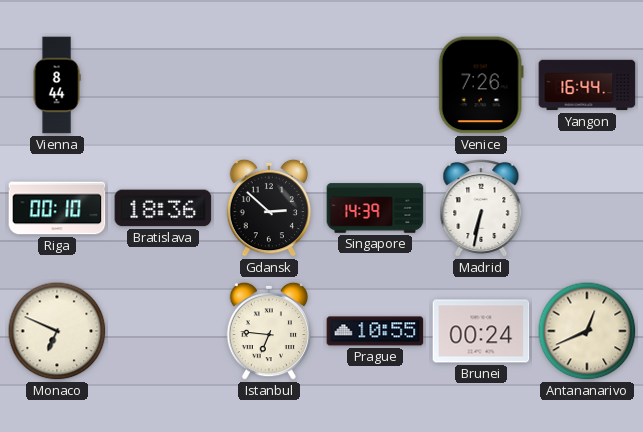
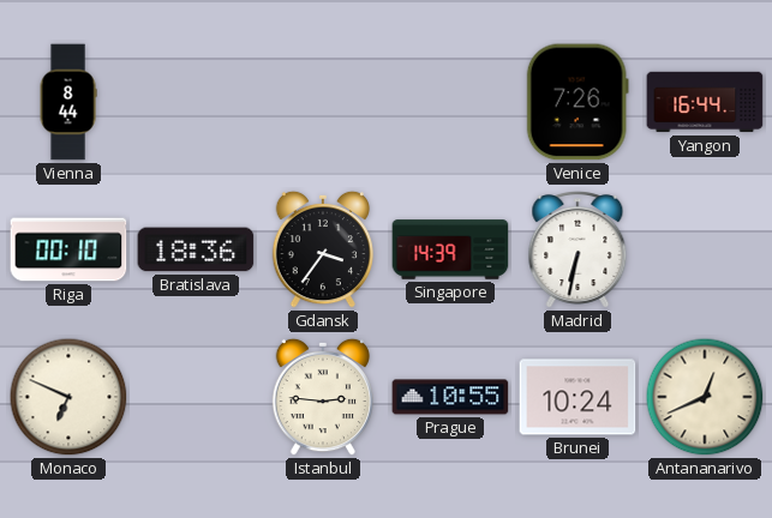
Gdansk: 2:52 -> 3:36
Istanbul: 6:46 -> 2:46
Brunei: 00:24 -> 10:24
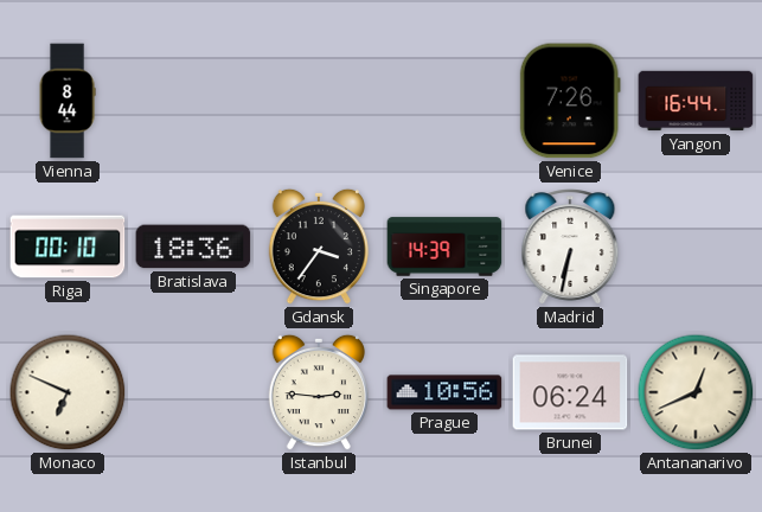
Prague: 10:55 -> 10:56
Brunei: 10:24 -> 06:24
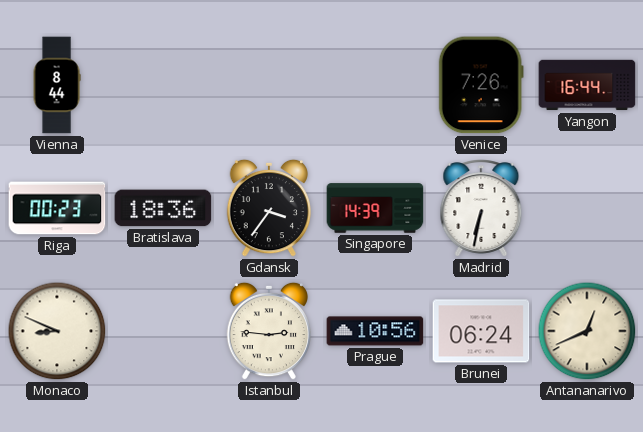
Riga: 00:10 -> 00:23
Monaco: 6:49 -> 8:49
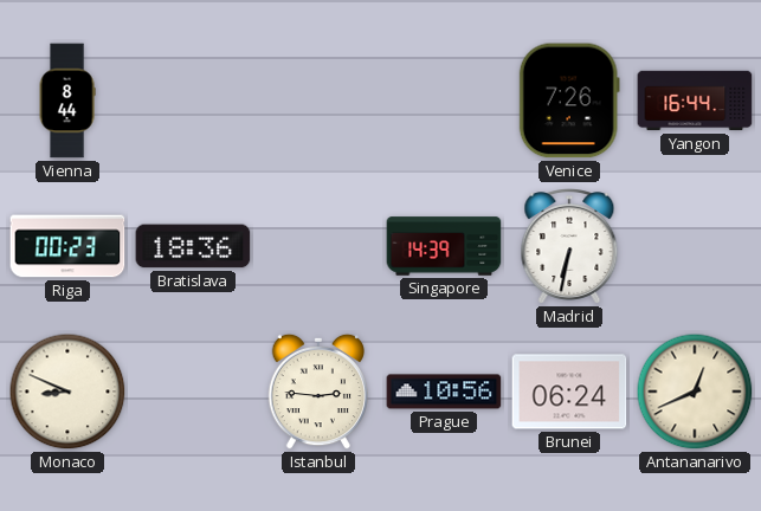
Gdansk: 3:36 -> none
